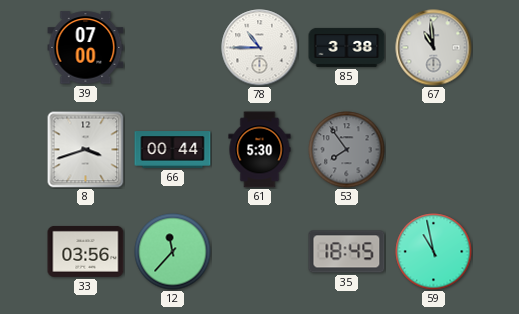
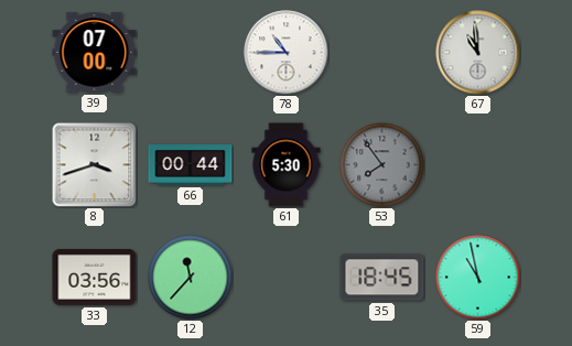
85: 3:38 -> none
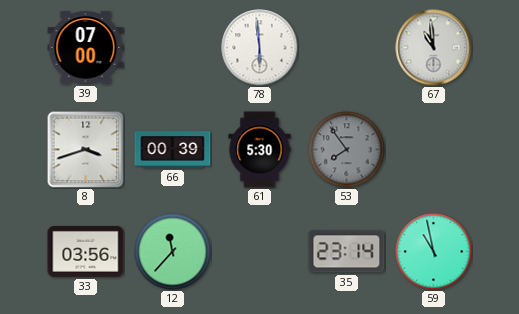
78: 10:45 -> 5:59
66: 00:44 -> 00:39
35: 18:45 -> 23:14
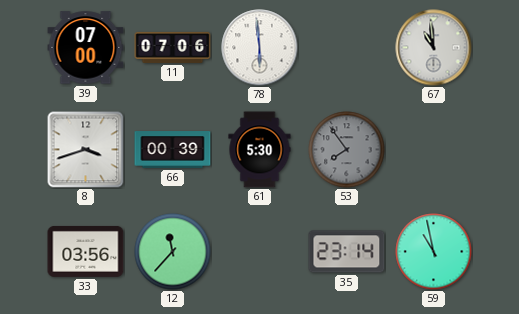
11: none -> 07:06
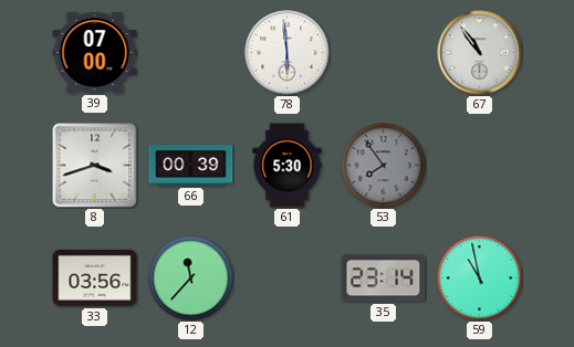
11: 07:06 -> none
67: 10:59 -> 10:54
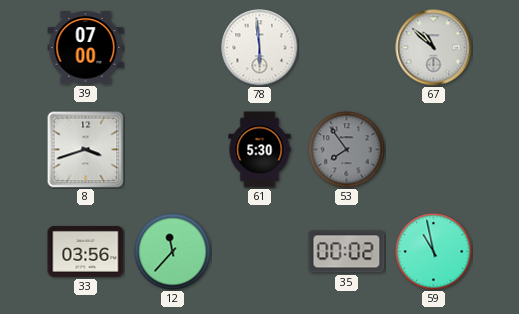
67: 10:54 -> 10:52
66: 00:39 -> none
35: 23:14 -> 00:02
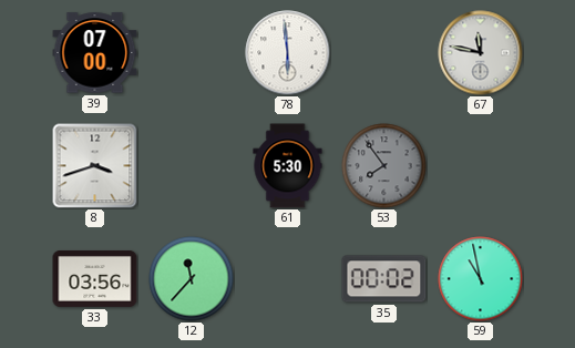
67: 10:52 -> 11:47
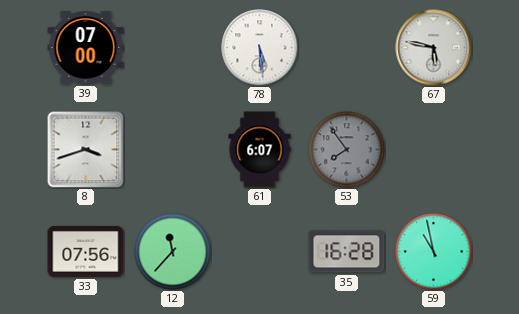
78: 5:59 -> 5:29
67: 11:47 -> 5:47
61: 5:30 -> 6:07
33: 03:56 -> 07:56
35: 00:02 -> 16:28
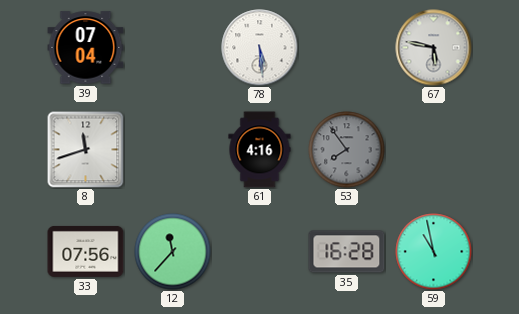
39: 07:00 -> 07:04
8: 3:42 -> 11:42
61: 6:07 -> 4:16
